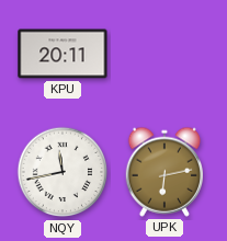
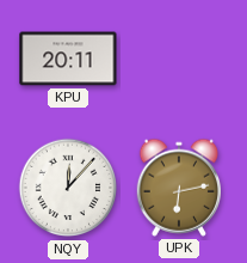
NQY: 11:43 -> 12:07
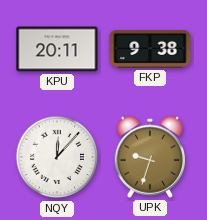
FKP: none -> 9:38
UPK: 6:13 -> 9:33
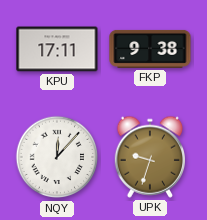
KPU: 20:11 -> 17:11
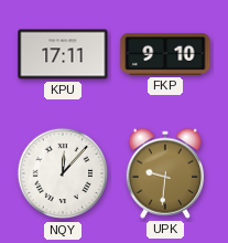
FKP: 9:38 -> 9:10
UPK: 9:33 -> 9:31
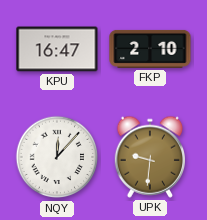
KPU: 17:11 -> 16:47
FKP: 9:10 -> 2:10
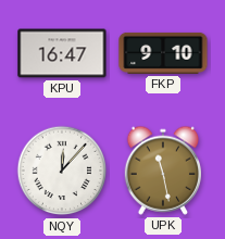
FKP: 2:10 -> 9:10
UPK: 9:31 -> 11:28
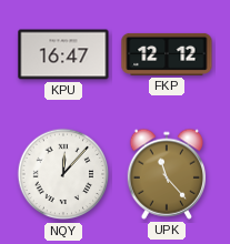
FKP: 9:10 -> 12:12
UPK: 11:28 -> 11:23
